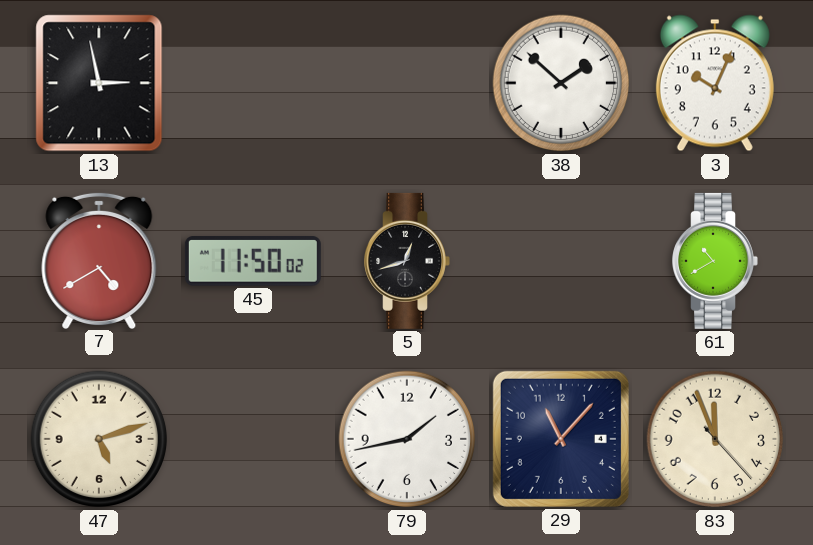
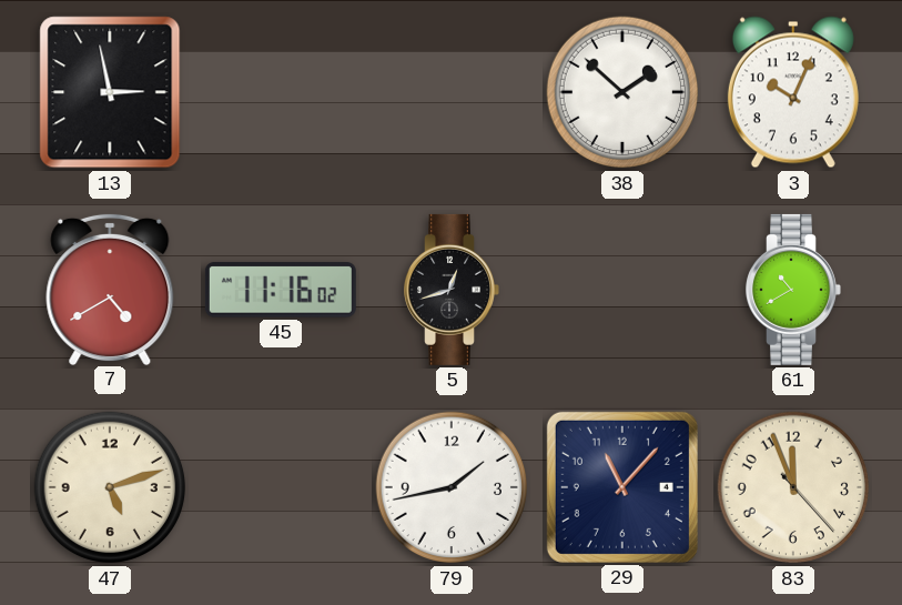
45: 11:50 -> 11:16
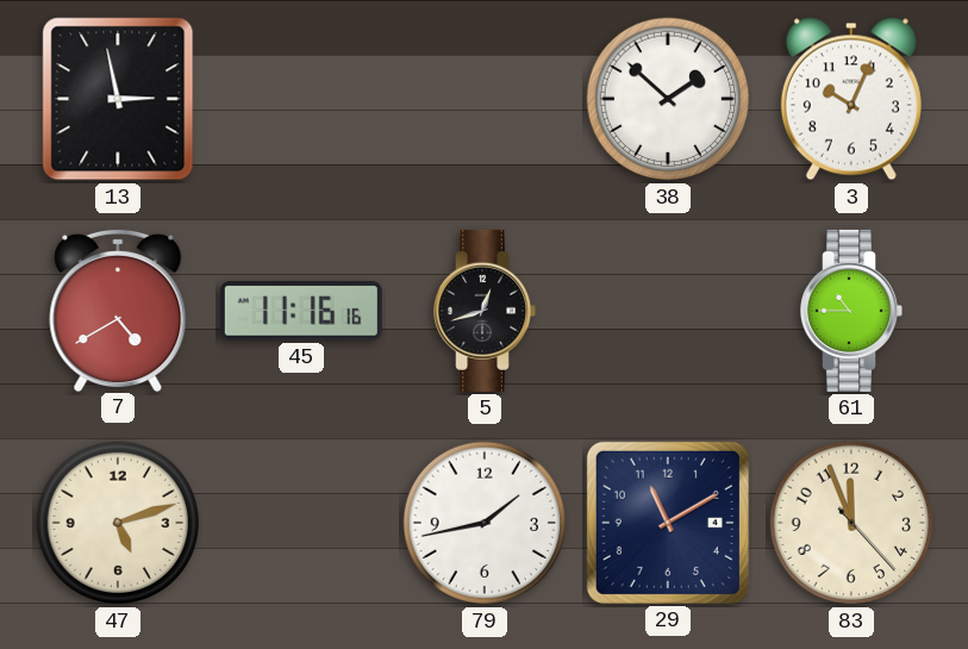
45: 11:16:02 -> 11:16:16
61: 10:40 -> 10:45
29: 11:07 -> 11:10
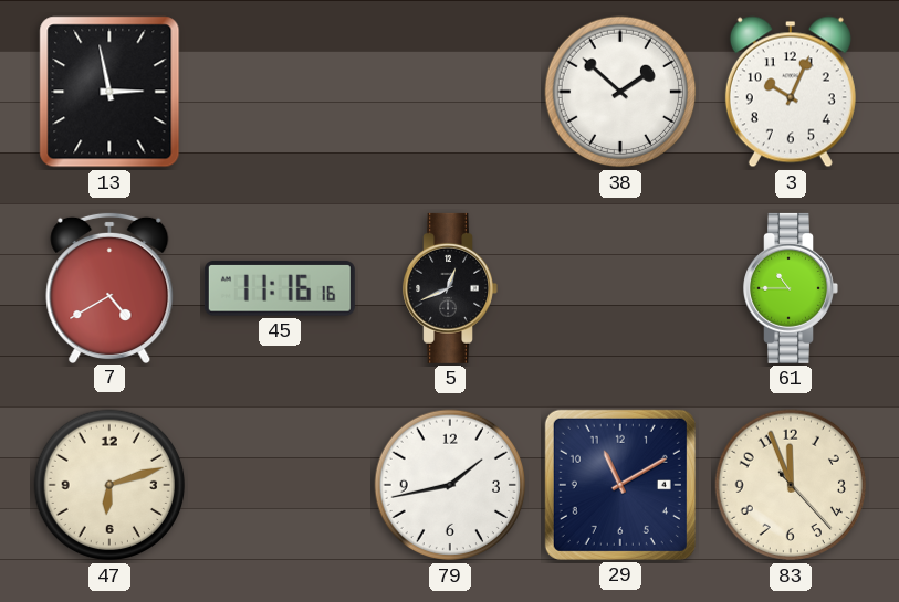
5: 12:42 -> 12:41
47: 5:12 -> 6:12
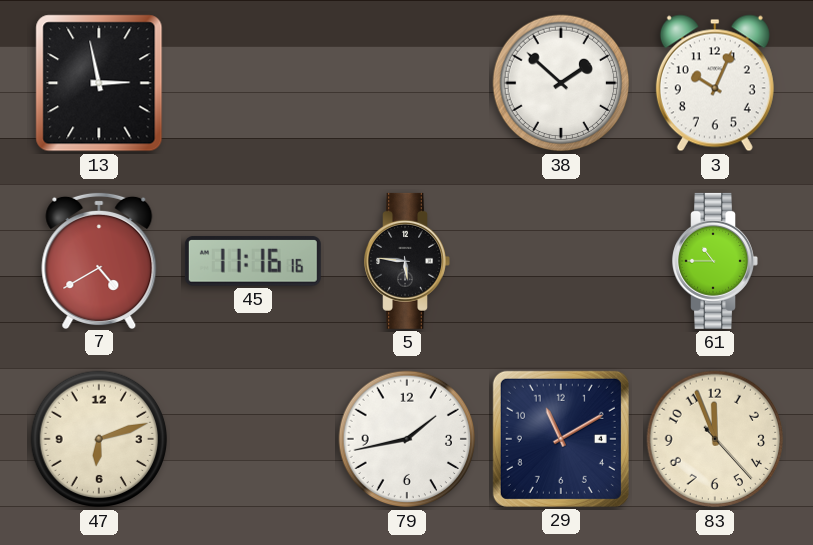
5: 12:41 -> 5:46
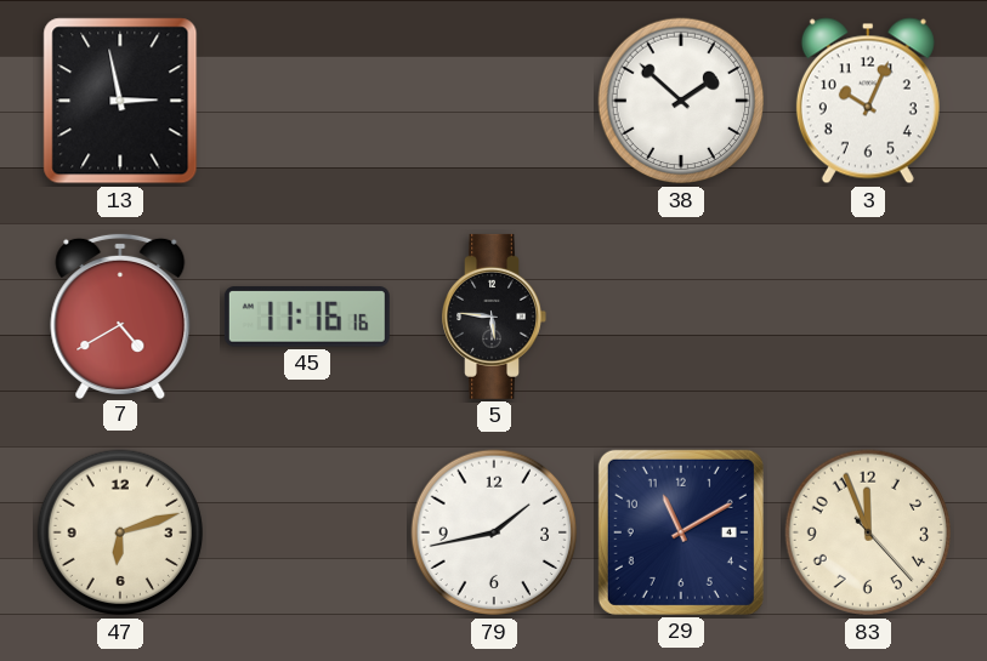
61: 10:45 -> none
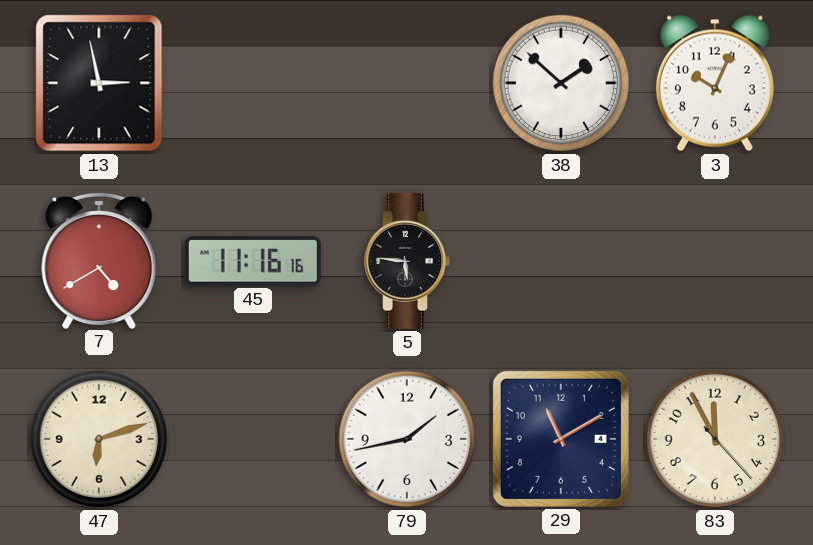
83: 11:56 -> 11:55
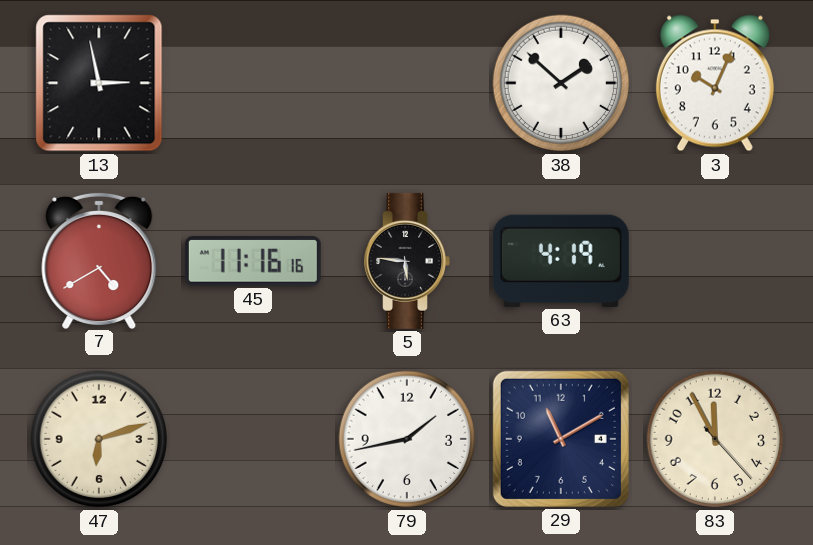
63: none -> 4:19
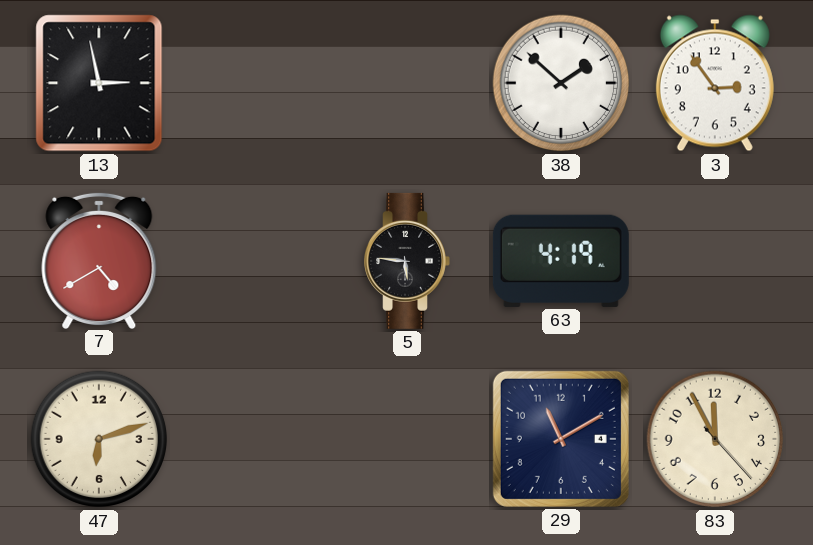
3: 10:04 -> 2:54
45: 11:16 -> none
79: 1:43 -> none
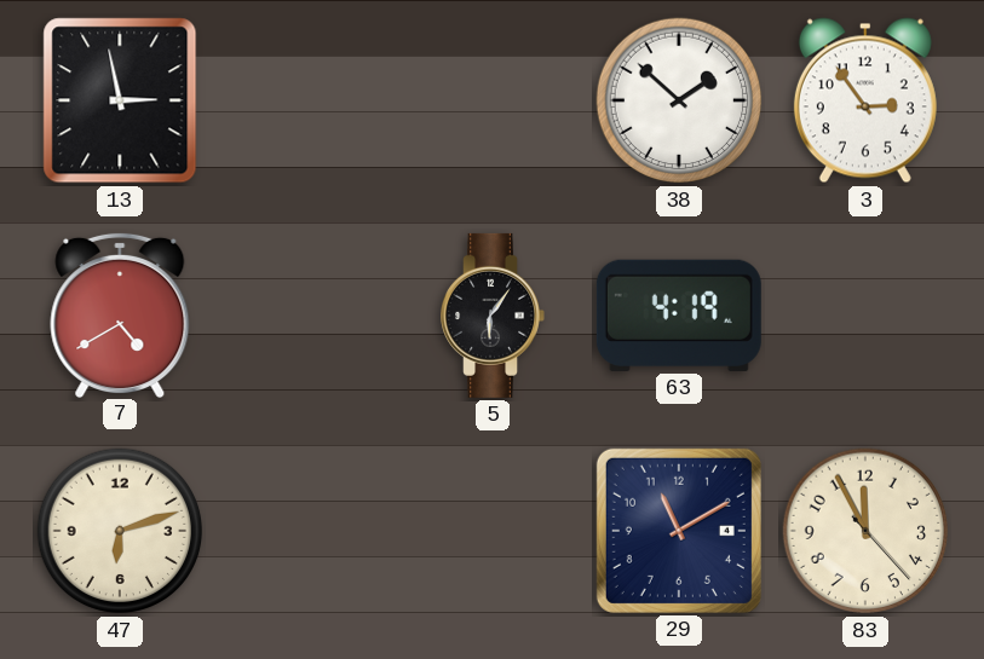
5: 5:46 -> 6:06
